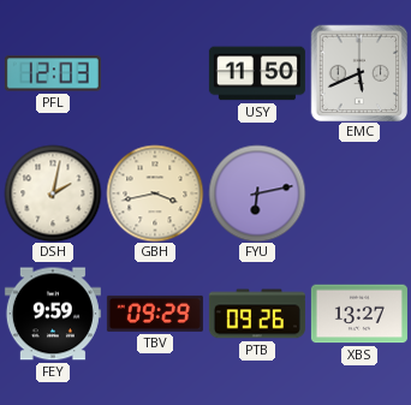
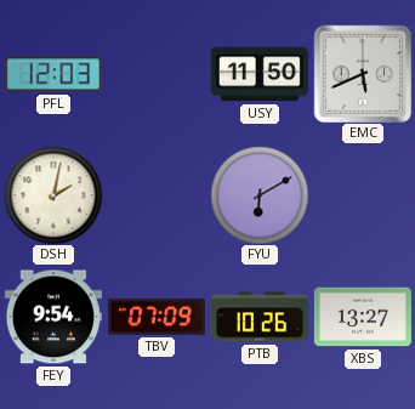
GBH: 3:43 -> none
FYU: 6:13 -> 6:10
FEY: 9:59 -> 9:54
TBV: 09:29 -> 07:09
PTB: 09:26 -> 10:26
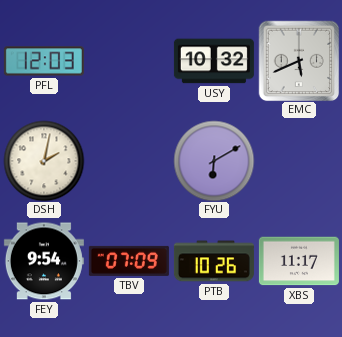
USY: 11:50 -> 10:32
XBS: 13:27 -> 11:17
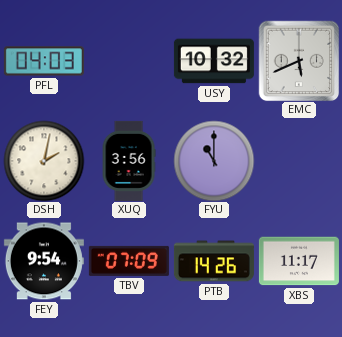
PFL: 12:03 -> 04:03
XUQ: none -> 3:56
FYU: 6:10 -> 11:00
PTB: 10:26 -> 14:26
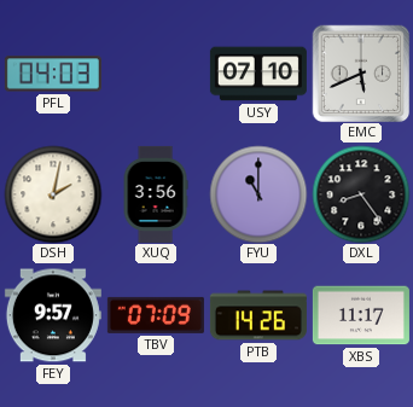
USY: 10:32 -> 07:10
DXL: none -> 8:24
FEY: 9:54 -> 9:57
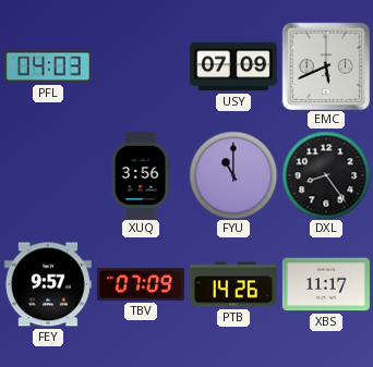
USY: 07:10 -> 07:09
DSH: 2:02 -> none
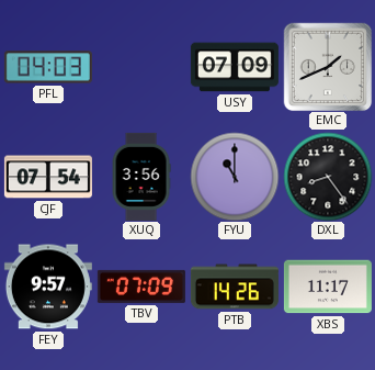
EMC: 5:41 -> 1:41
CJF: none -> 07:54
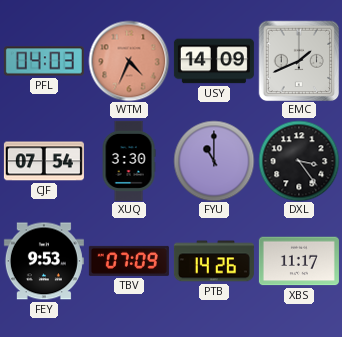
WTM: none -> 4:34
USY: 07:09 -> 14:09
XUQ: 3:56 -> 3:30
DXL: 8:24 -> 3:24
FEY: 9:57 -> 9:53
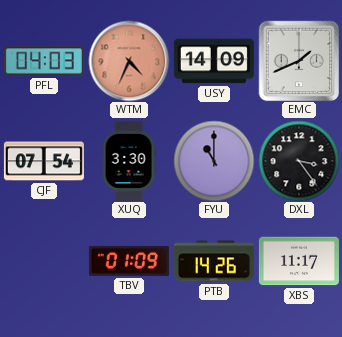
FEY: 9:53 -> none
TBV: 07:09 -> 01:09
